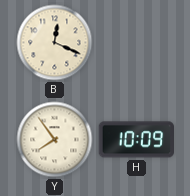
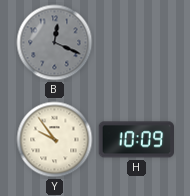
B dial: cream -> grey
Y: 7:54 -> 9:54
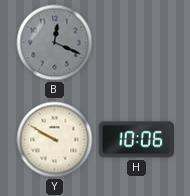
Y: 9:54 -> 9:50
H: 10:09 -> 10:06
